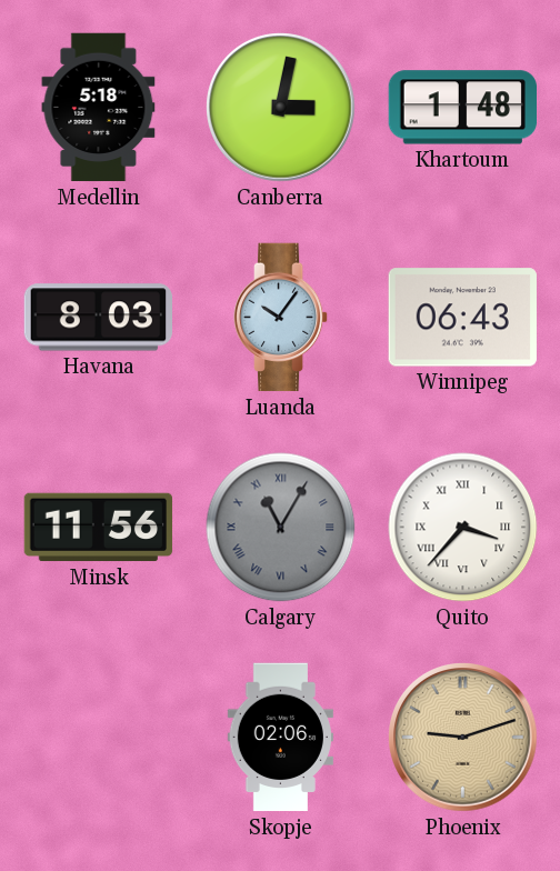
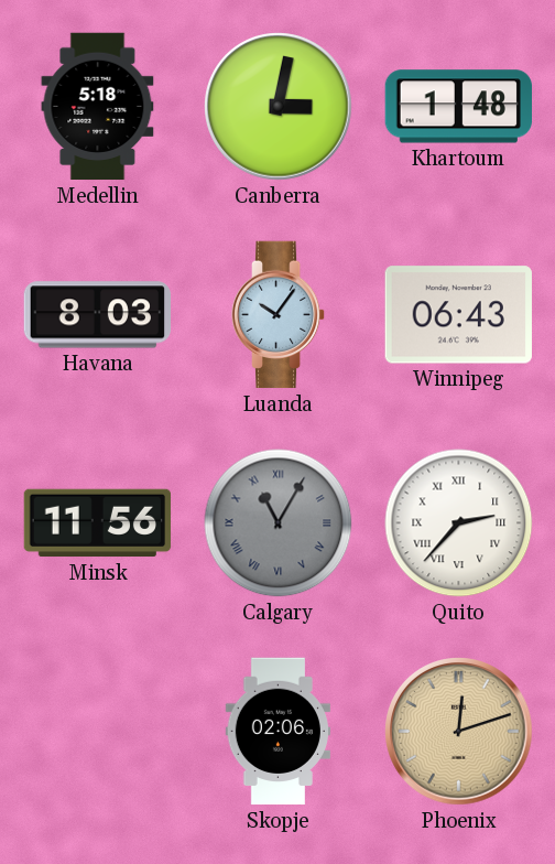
Quito: 3:37 -> 2:37
Phoenix: 9:12 -> 12:12
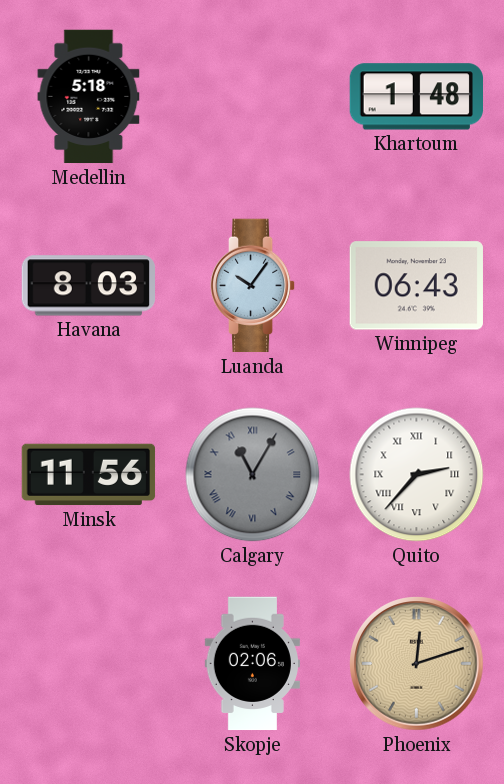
Canberra: 3:02 -> none
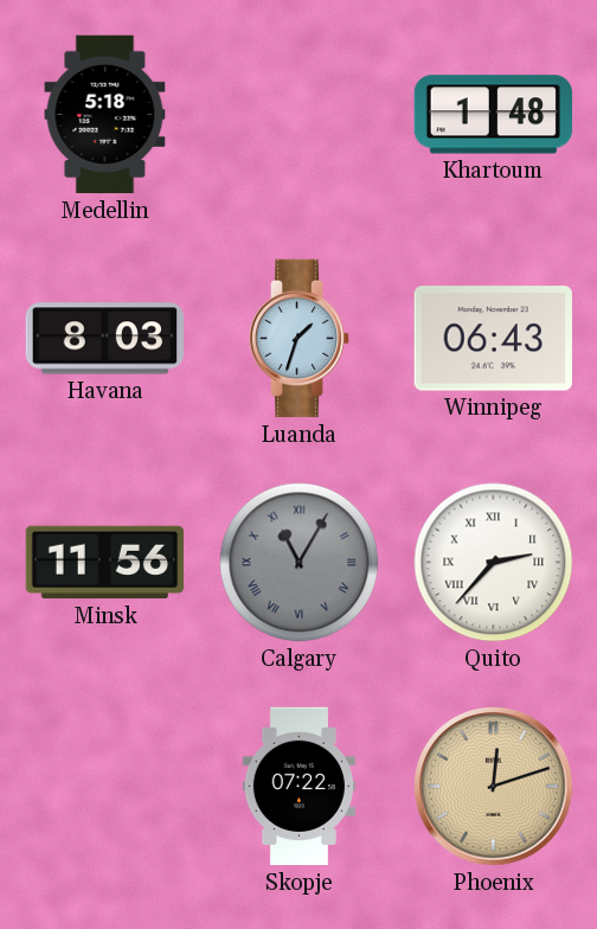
Luanda: 10:06 -> 1:33
Skopje: 02:06 -> 07:22
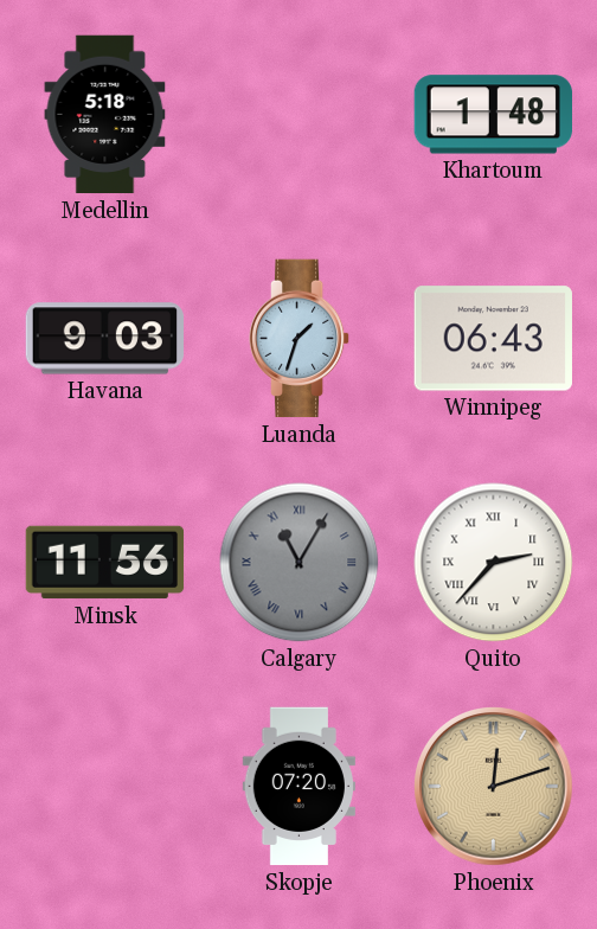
Havana: 8:03 -> 9:03
Skopje: 07:22 -> 07:20
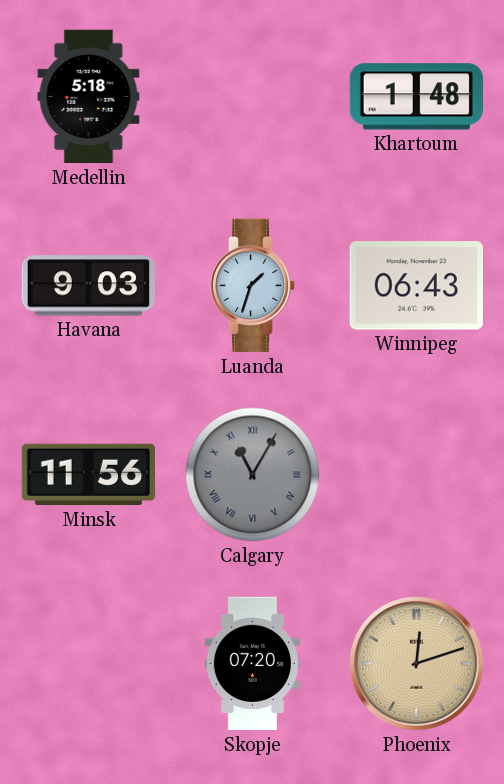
Quito: 2:37 -> none
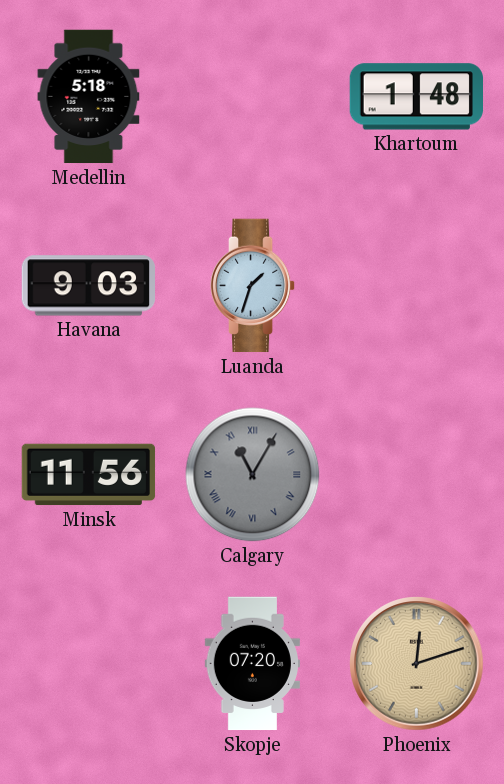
Winnipeg: 06:43 -> none
